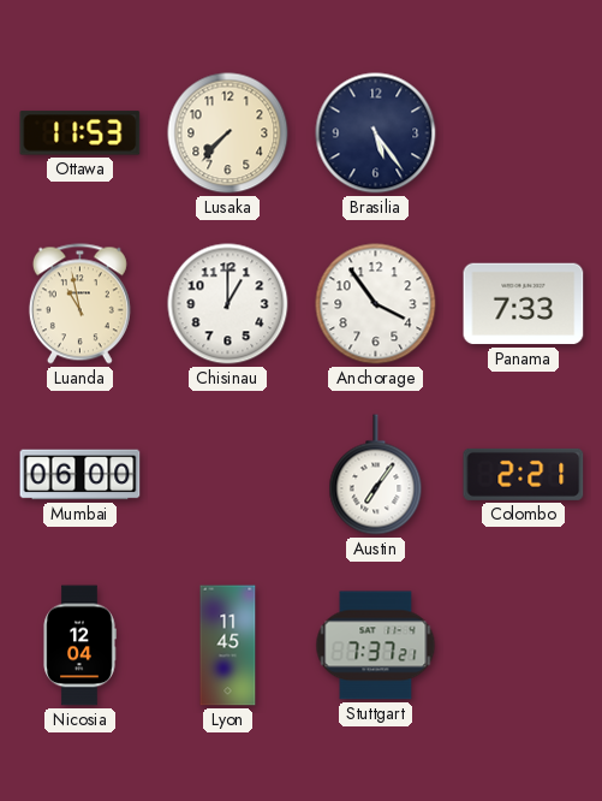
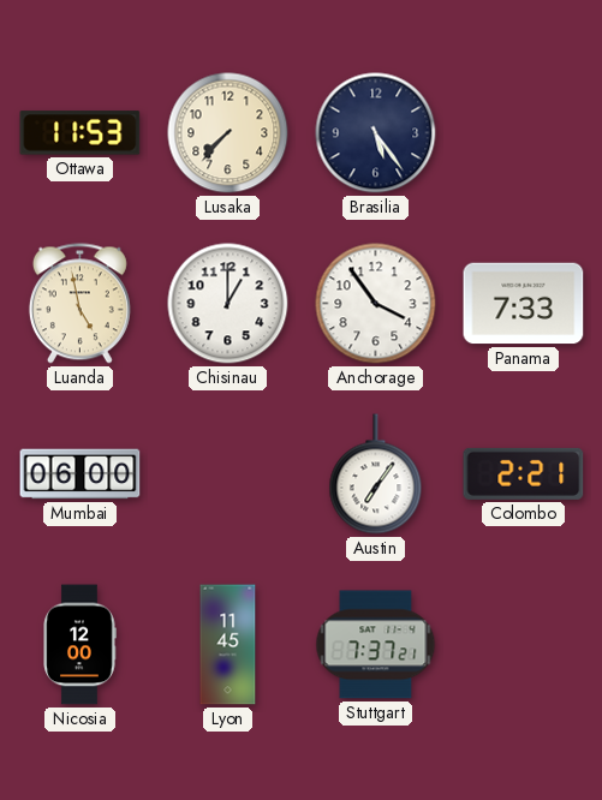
Luanda: 10:58 -> 4:58
Nicosia: 12:04 -> 12:00
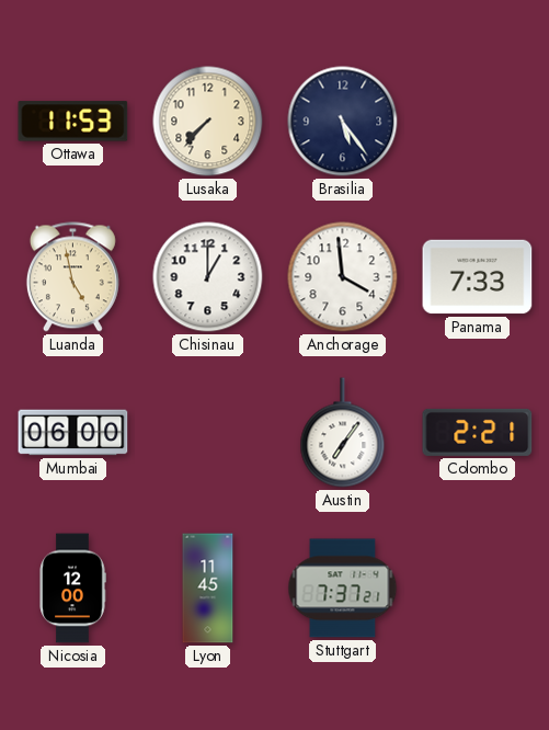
Anchorage: 3:54 -> 3:59
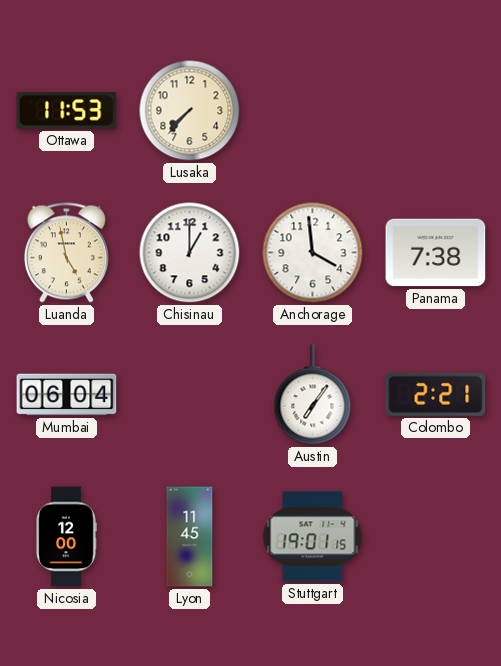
Brasilia: 5:24 -> none
Panama: 7:33 -> 7:38
Mumbai: 06:00 -> 06:04
Stuttgart: 7:37 -> 19:01
